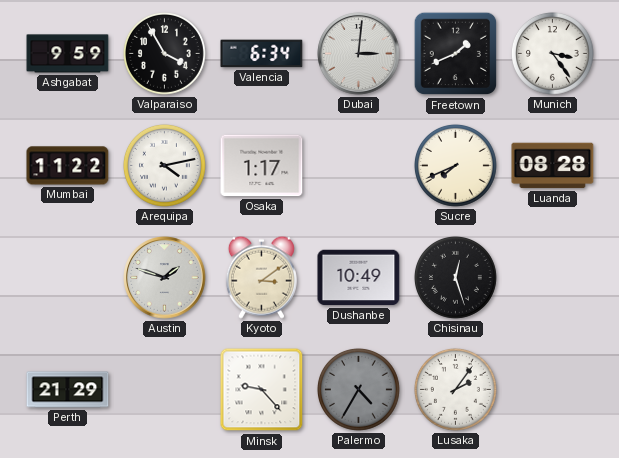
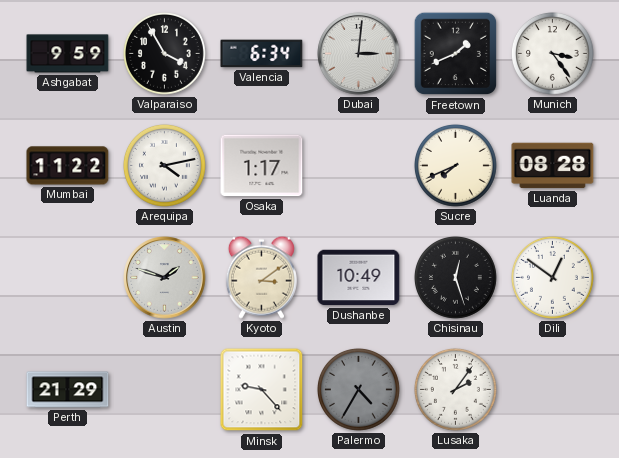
Dili: none -> 12:51
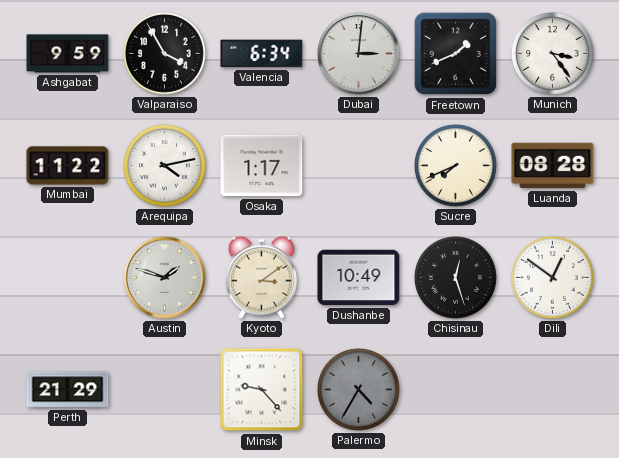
Lusaka: 2:06 -> none
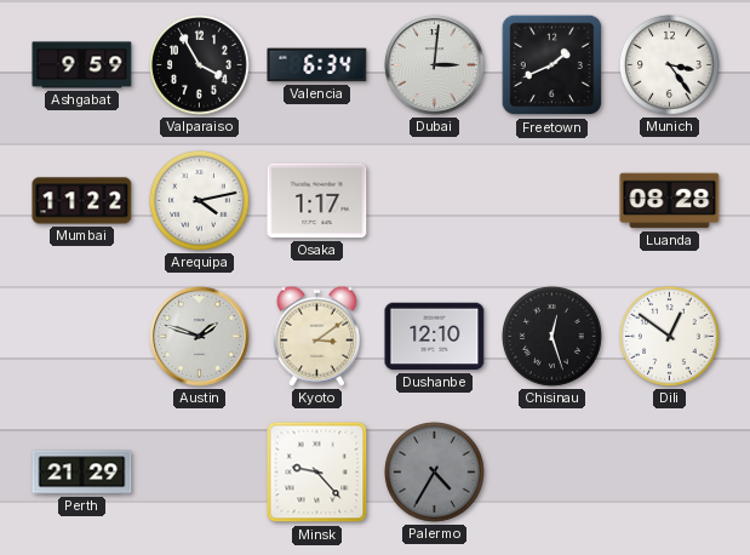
Sucre: 7:41 -> none
Dushanbe: 10:49 -> 12:10
